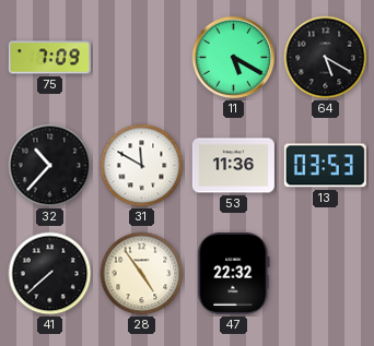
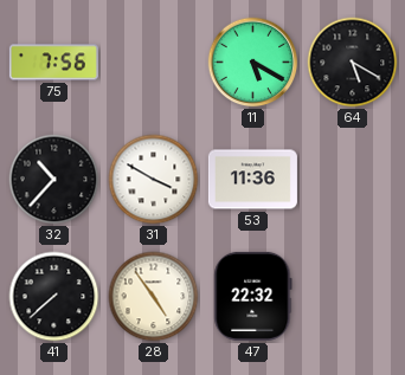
75: 7:09 -> 7:56
31: 11:50 -> 3:50
13: 03:53 -> none
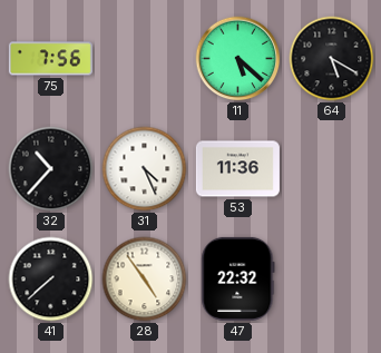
11: 5:20 -> 5:22
31: 3:50 -> 4:26
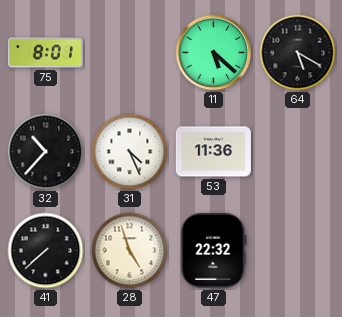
75: 7:56 -> 8:01
28: 4:54 -> 4:57
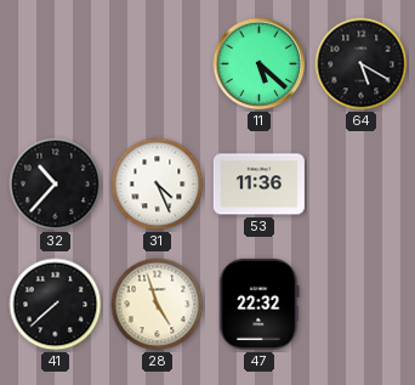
75: 8:01 -> none
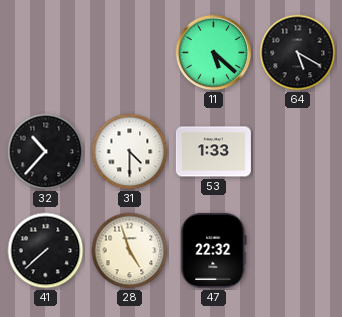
31: 4:26 -> 4:30
53: 11:36 -> 1:33
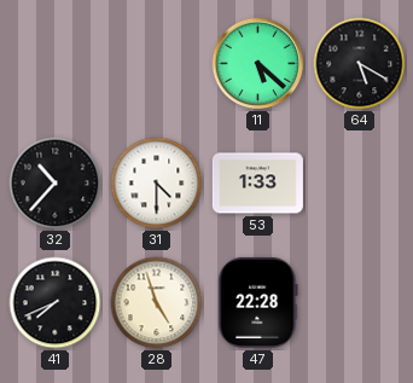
41: 7:38 -> 7:41
47: 22:32 -> 22:28
